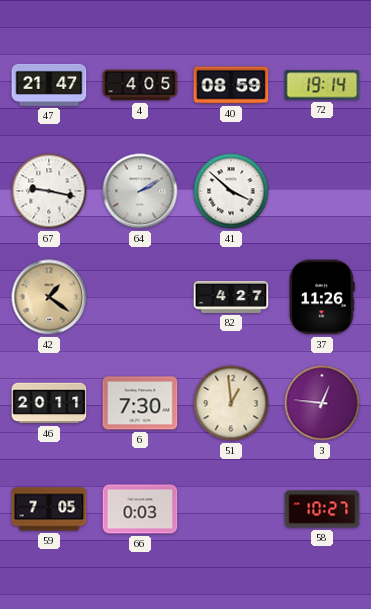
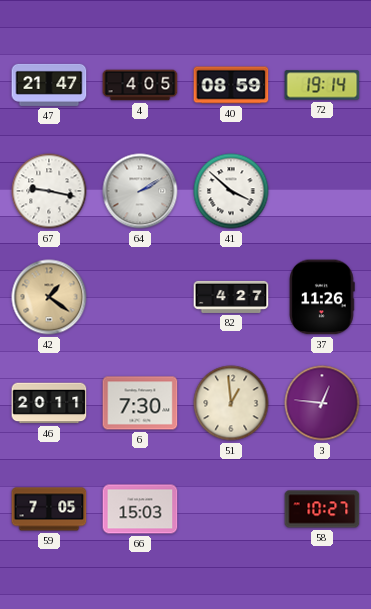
66: 0:03 -> 15:03
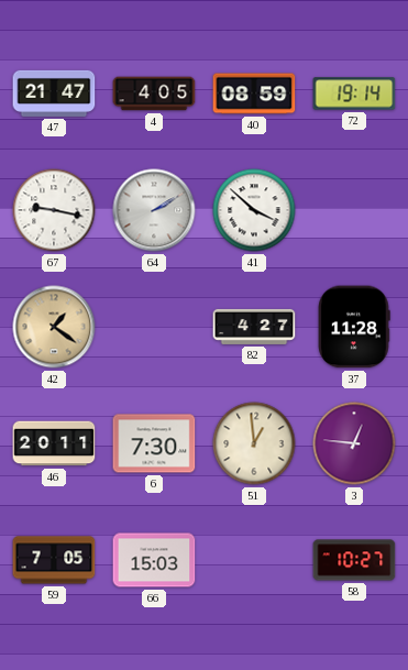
37: 11:26 -> 11:28
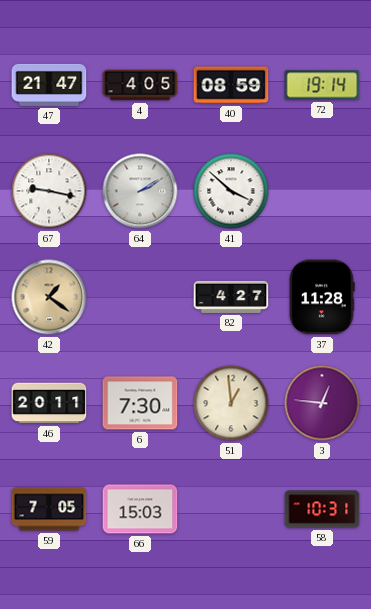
58: 10:27 -> 10:31
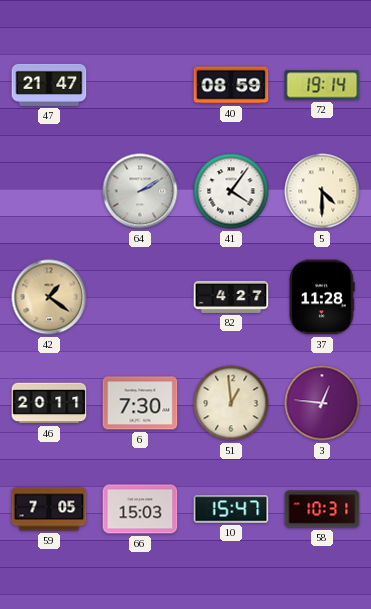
4: 4:05 -> none
67: 9:17 -> none
41: 3:52 -> 4:06
5: none -> 4:30
10: none -> 15:47
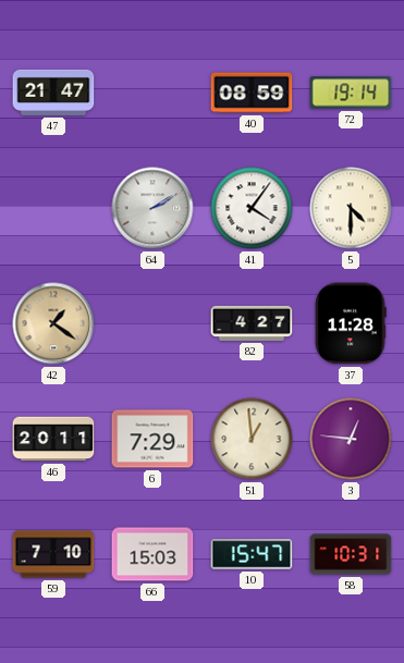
6: 7:30 -> 7:29
59: 7:05 -> 7:10
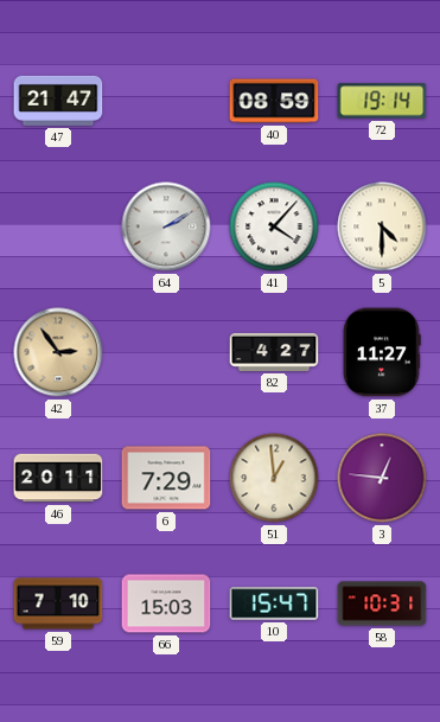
41: 4:06 -> 4:07
42: 1:21 -> 2:54
37: 11:28 -> 11:27
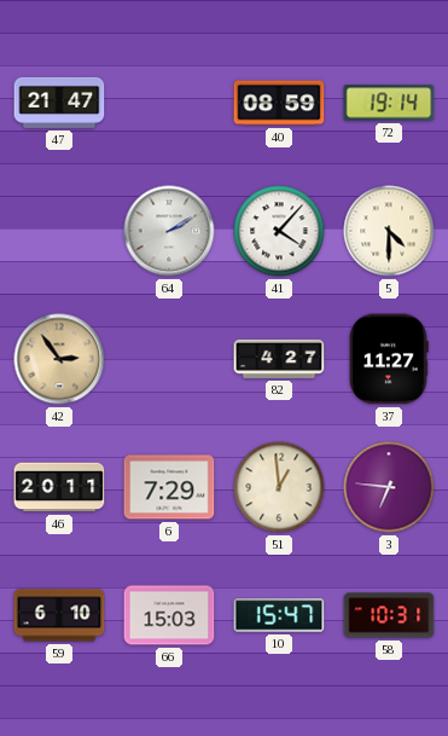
3: 12:46 -> 6:46
59: 7:10 -> 6:10
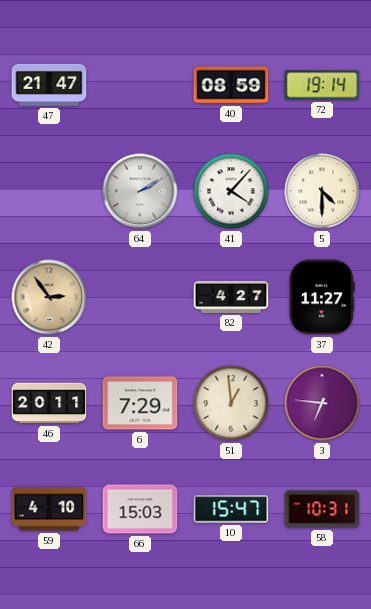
59: 6:10 -> 4:10
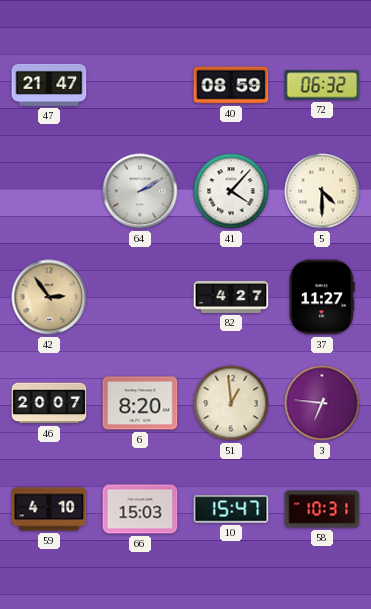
72: 19:14 -> 06:32
46: 20:11 -> 20:07
6: 7:29 -> 8:20
